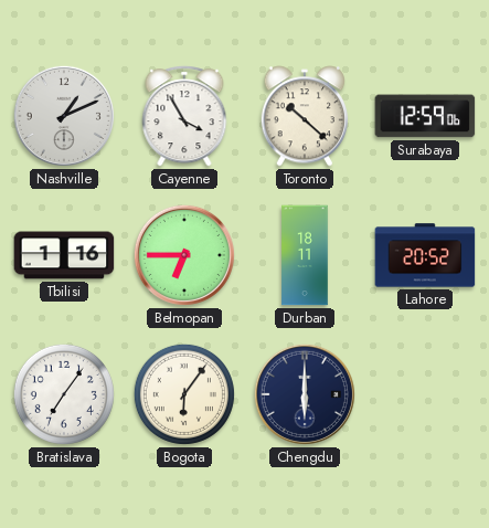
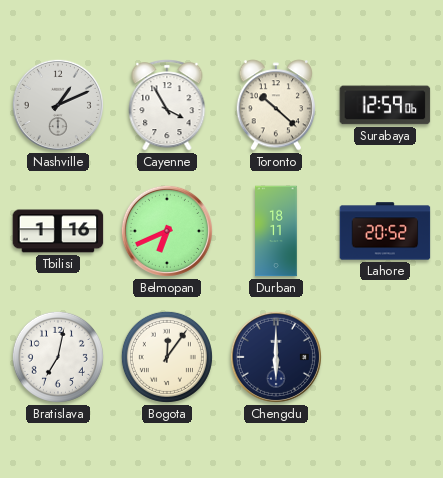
Belmopan: 6:45 -> 6:41
Bratislava: 7:06 -> 7:02
Bogota: 6:06 -> 12:06
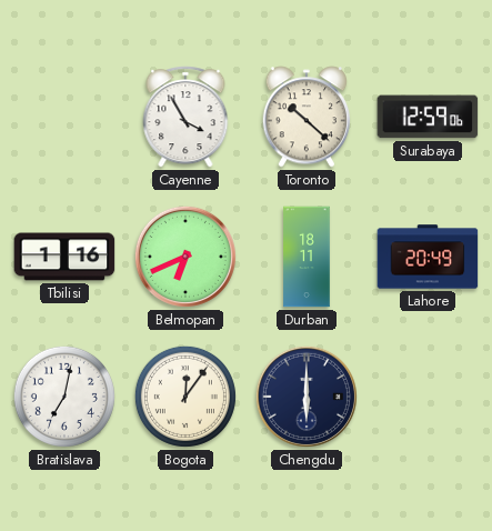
Nashville: 1:11 -> none
Lahore: 20:52 -> 20:49
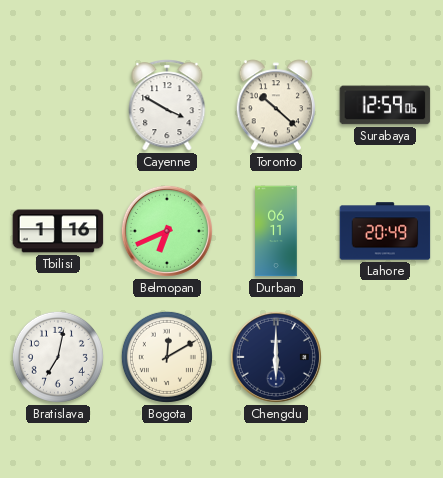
Cayenne: 3:55 -> 3:50
Durban: 18:11 -> 06:11
Bogota: 12:06 -> 12:10
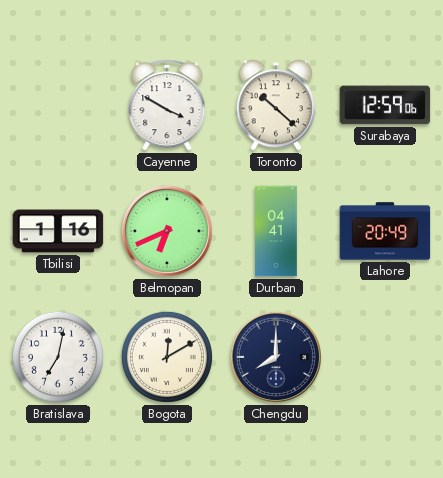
Durban: 06:11 -> 04:41
Chengdu: 6:00 -> 8:00
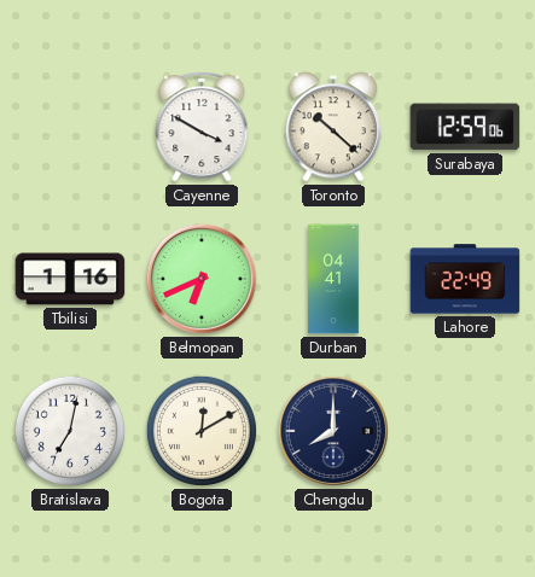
Lahore: 20:49 -> 22:49
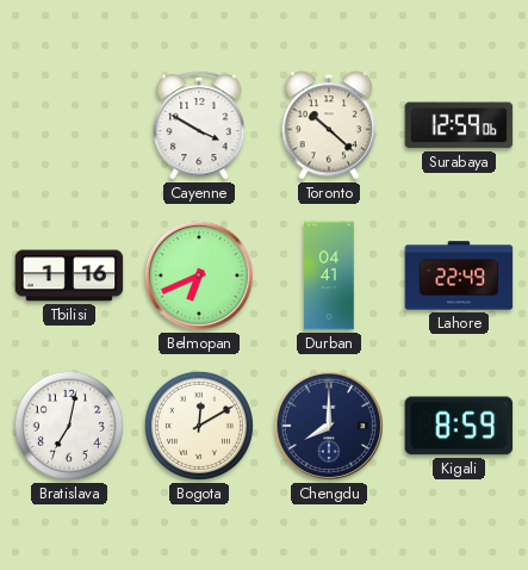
Kigali: none -> 8:59
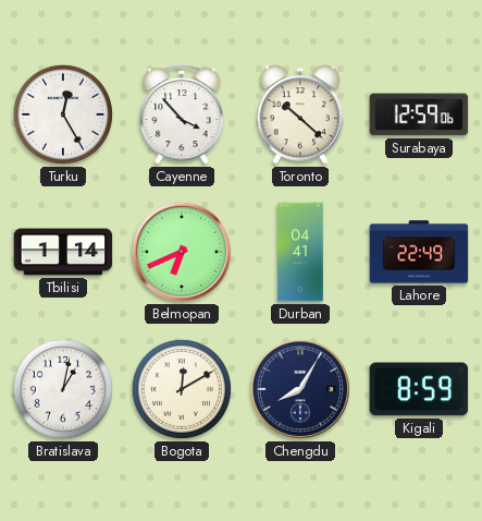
Turku: none -> 12:25
Cayenne: 3:50 -> 3:53
Tbilisi: 1:16 -> 1:14
Bratislava: 7:02 -> 1:02
Chengdu: 8:00 -> 8:05
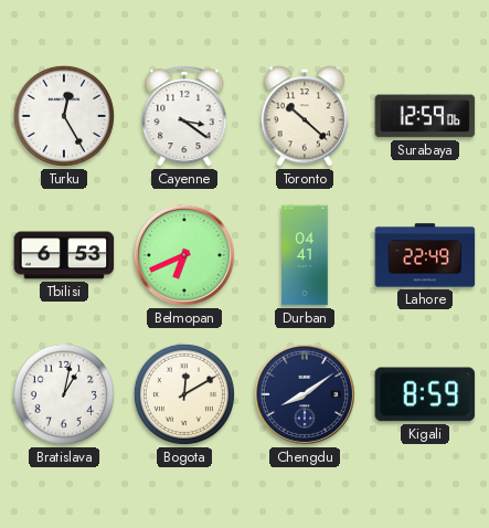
Cayenne: 3:53 -> 3:21
Tbilisi: 1:14 -> 6:53
Chengdu: 8:05 -> 8:09
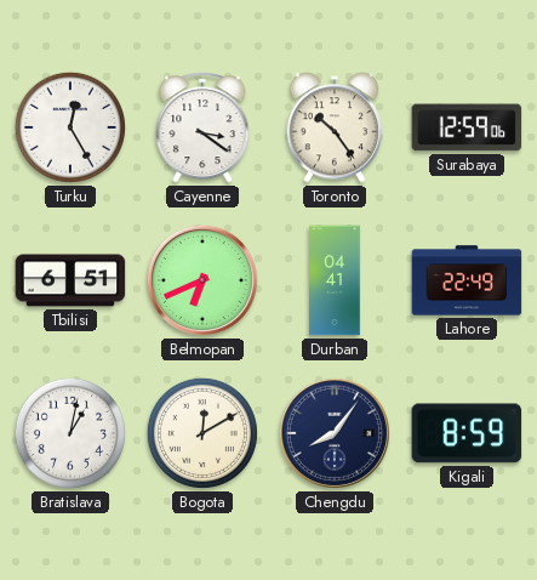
Toronto: 10:22 -> 10:24
Tbilisi: 6:53 -> 6:51
Chengdu: 8:09 -> 8:06
